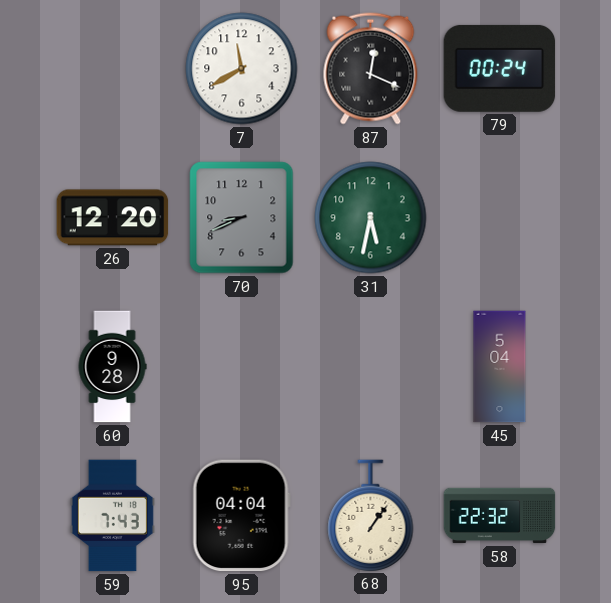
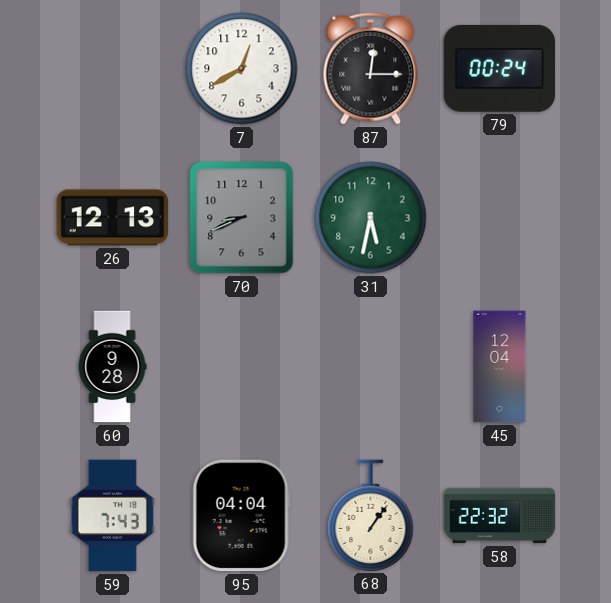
7: 11:40 -> 12:40
87: 12:19 -> 12:15
26: 12:20 -> 12:13
45: 5:04 -> 12:04
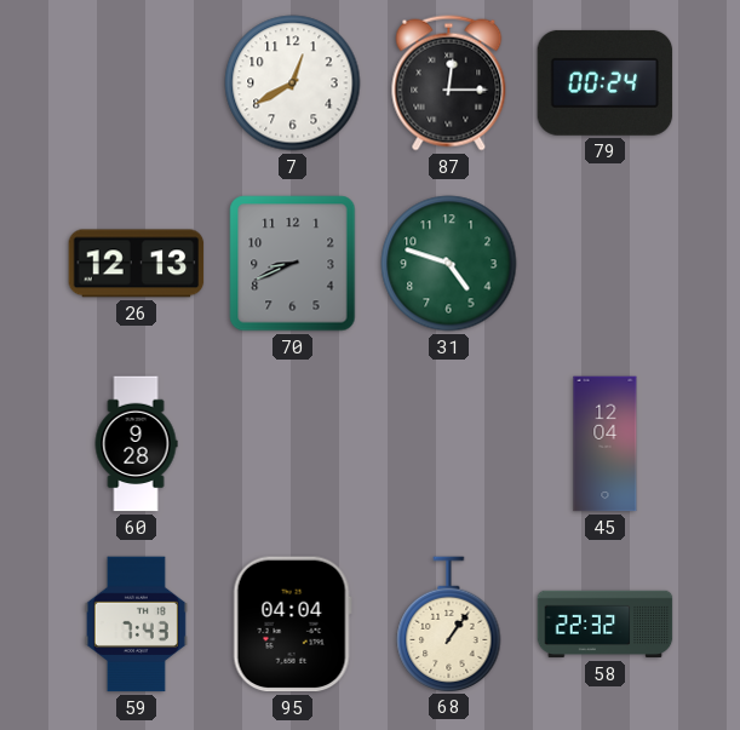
31: 5:32 -> 4:48
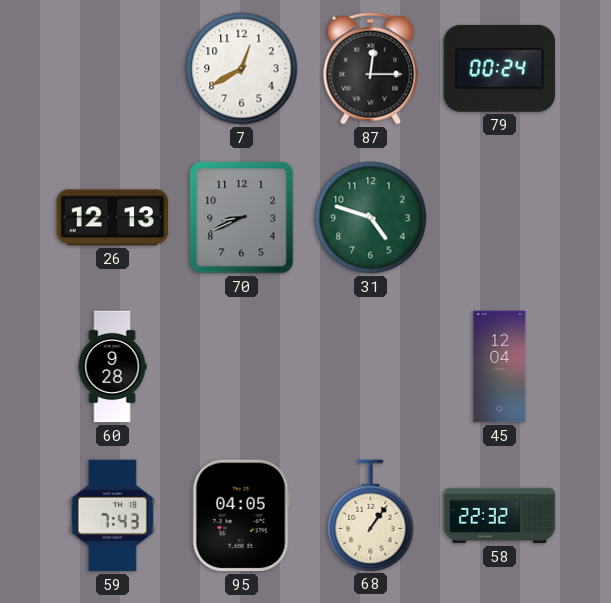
95: 04:04 -> 04:05
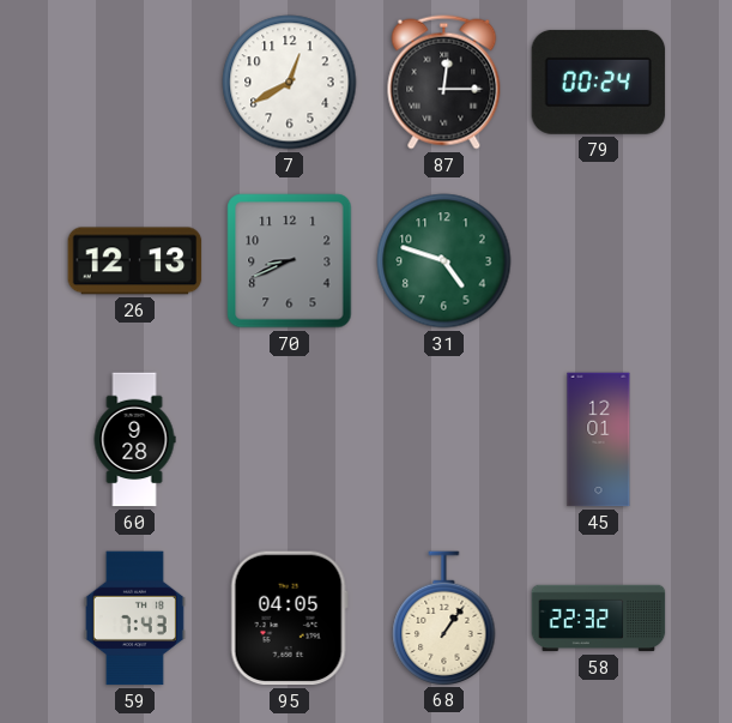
45: 12:04 -> 12:01
